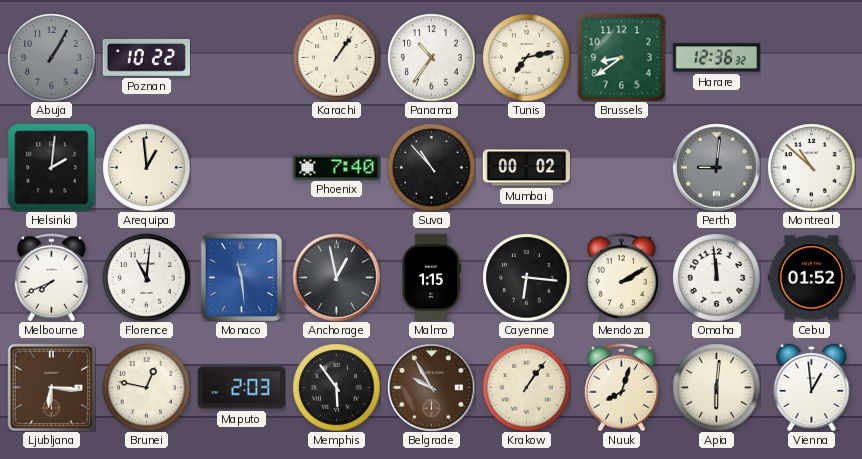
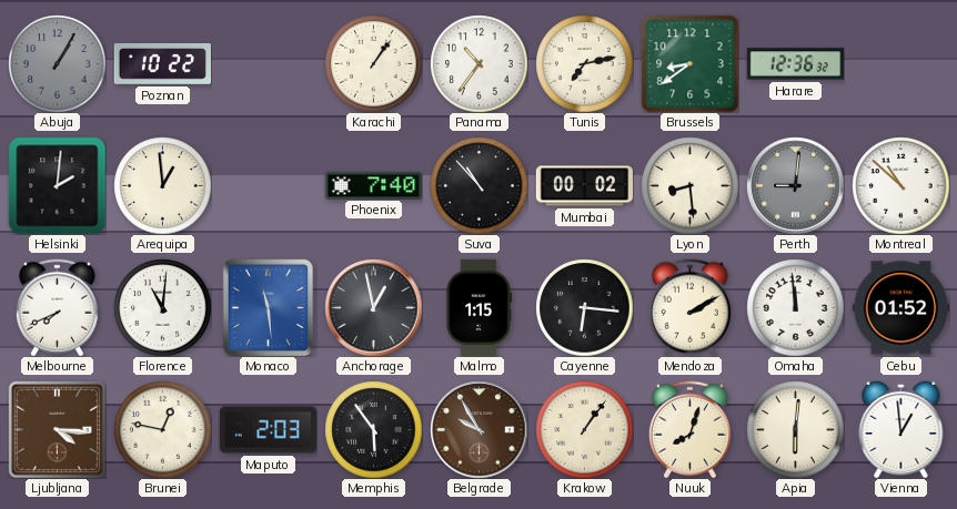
Lyon: none -> 8:29
Ljubljana: 6:16 -> 4:16
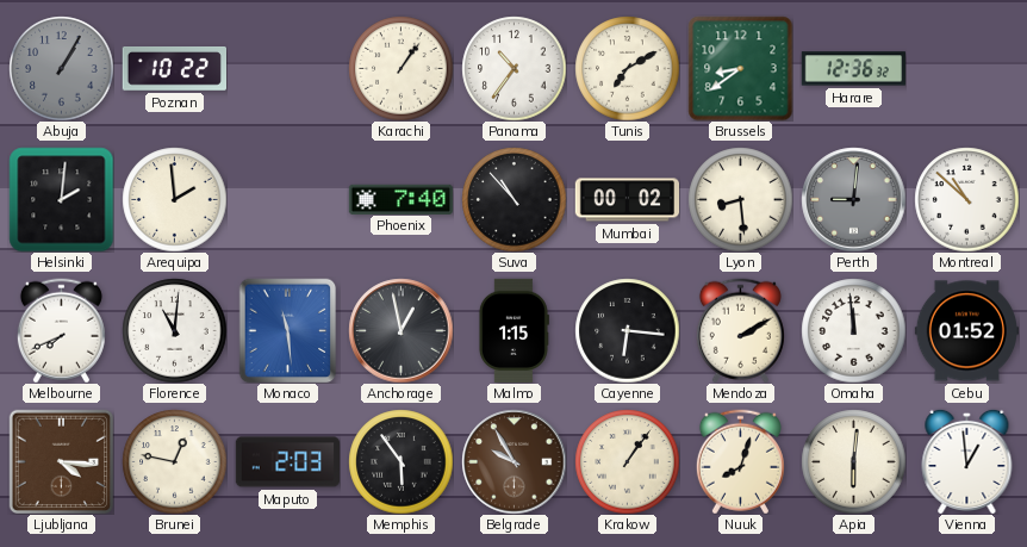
Tunis: 7:13 -> 7:10
Arequipa: 12:59 -> 1:59
